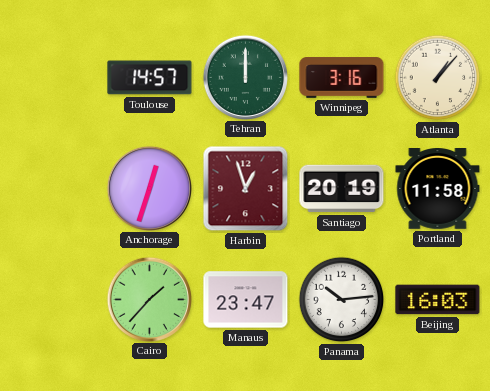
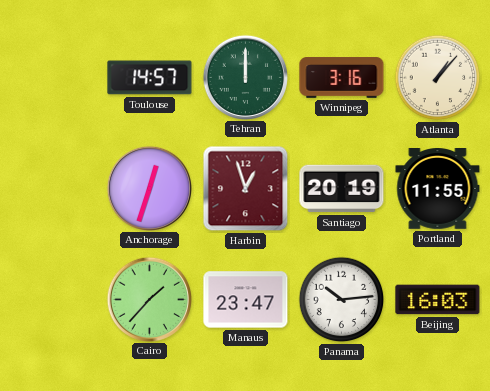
Portland: 11:58 -> 11:55
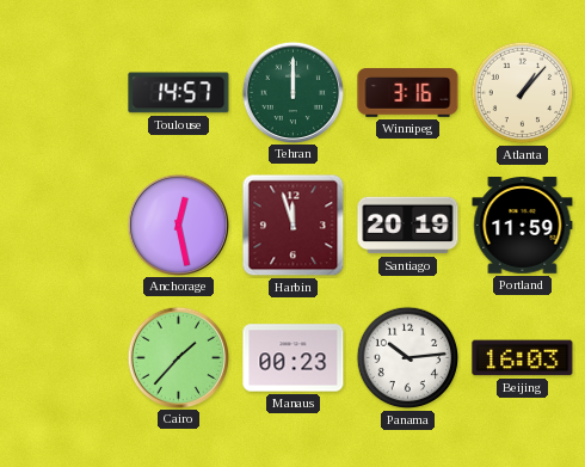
Anchorage: 12:33 -> 12:28
Harbin: 12:57 -> 11:57
Portland: 11:55 -> 11:59
Manaus: 23:47 -> 00:23
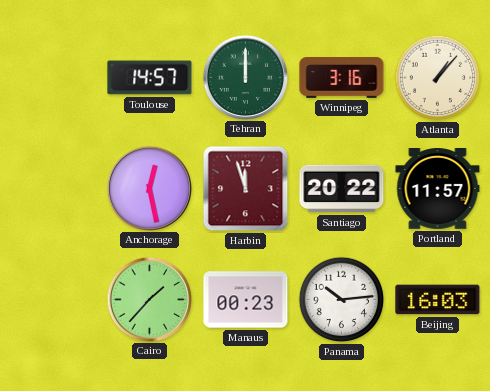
Santiago: 20:19 -> 20:22
Portland: 11:59 -> 11:57
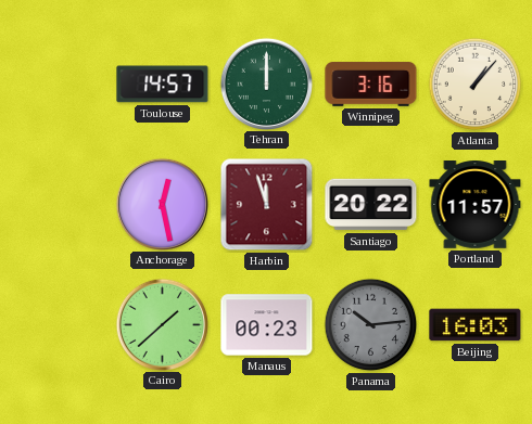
Cairo: 1:37 -> 1:38
Panama dial: white -> grey
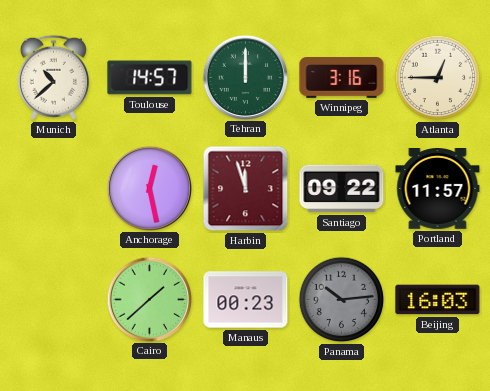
Munich: none -> 10:38
Atlanta: 1:07 -> 12:45
Santiago: 20:22 -> 09:22
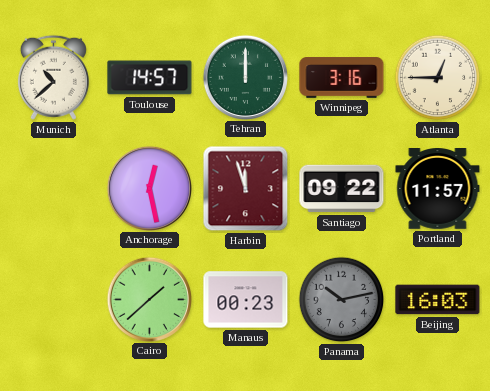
Panama: 10:14 -> 10:13
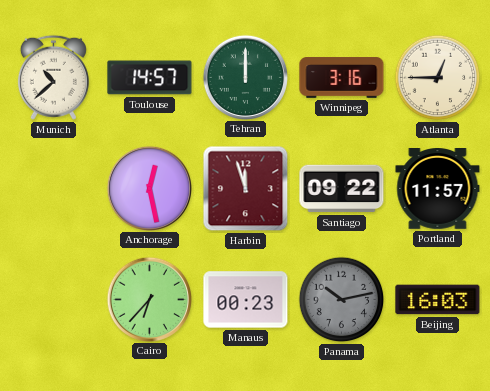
Cairo: 1:38 -> 6:37
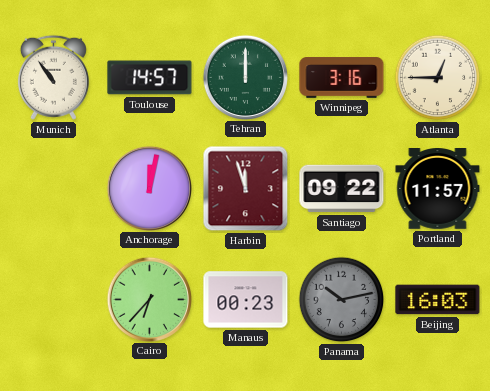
Munich: 10:38 -> 10:54
Anchorage: 12:28 -> 12:02
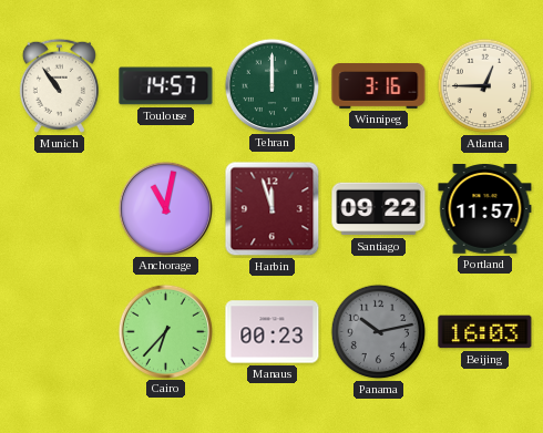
Anchorage: 12:02 -> 11:02
